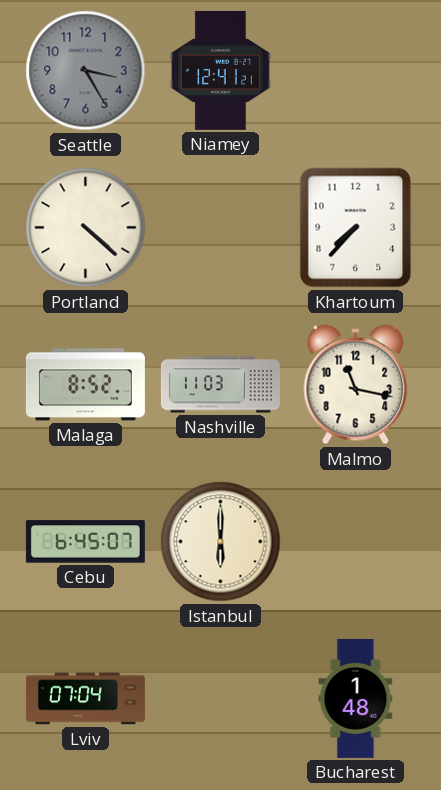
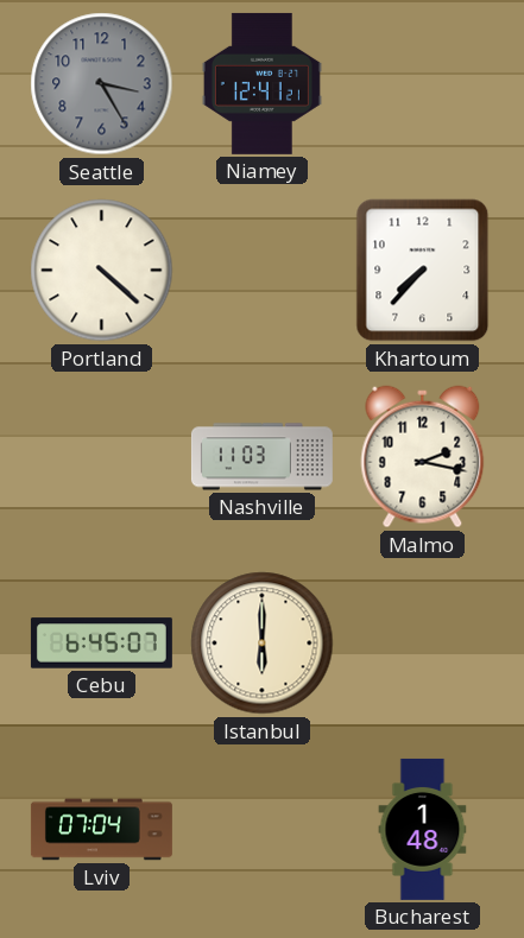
Malaga: 8:52 -> none
Malmo: 11:17 -> 2:17
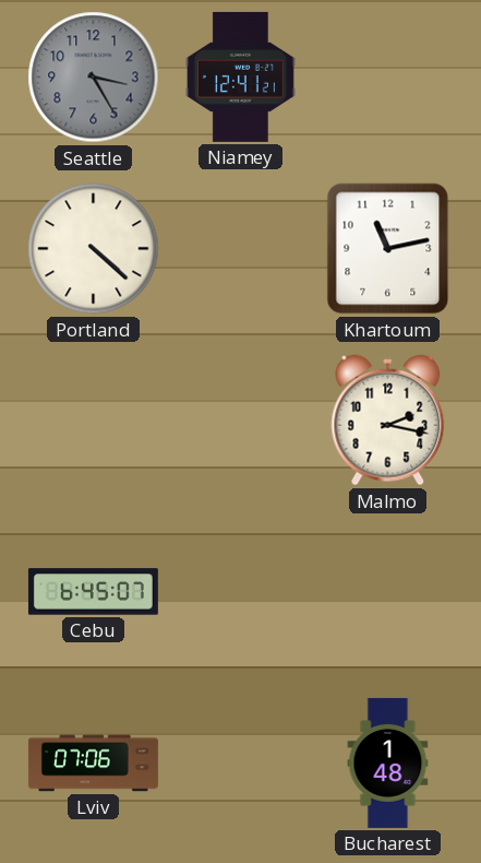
Khartoum: 7:37 -> 11:13
Nashville: 11:03 -> none
Istanbul: 6:00 -> none
Lviv: 07:04 -> 07:06
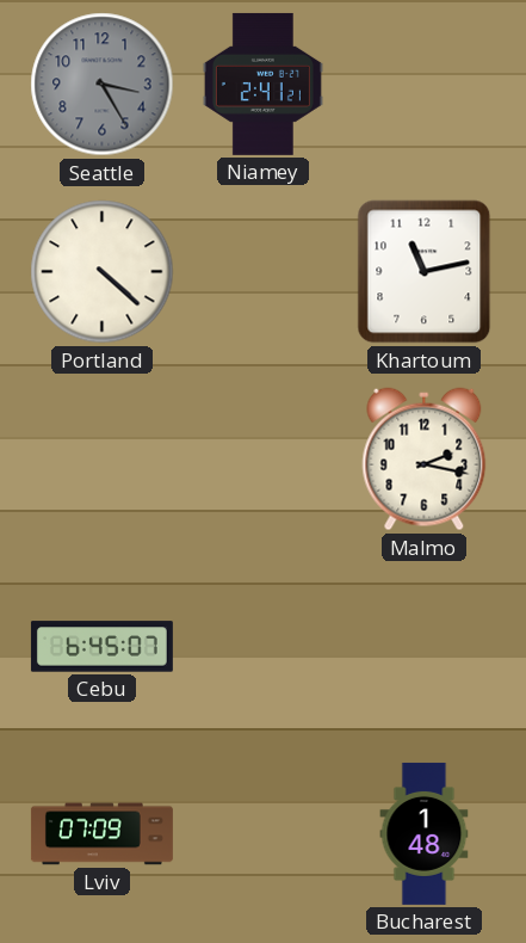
Niamey: 12:41 -> 2:41
Lviv: 07:06 -> 07:09
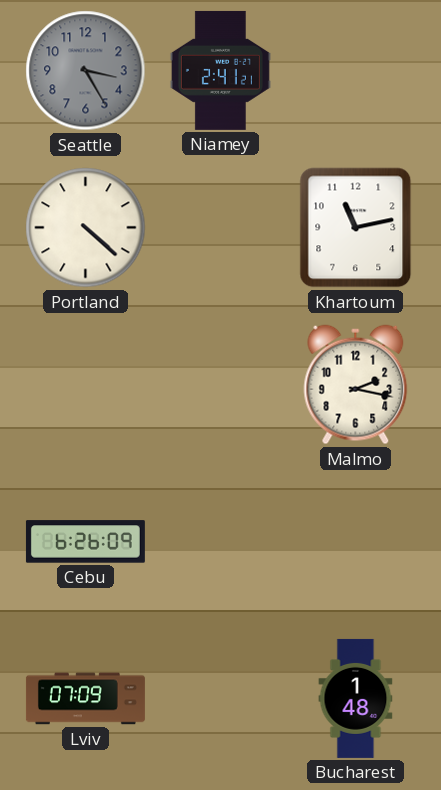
Cebu: 6:45 -> 6:26
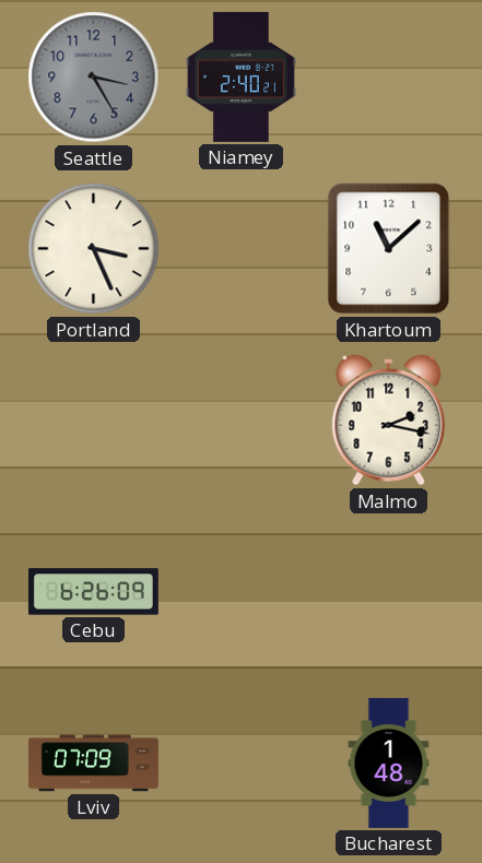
Niamey: 2:41 -> 2:40
Portland: 4:22 -> 3:26
Khartoum: 11:13 -> 11:08
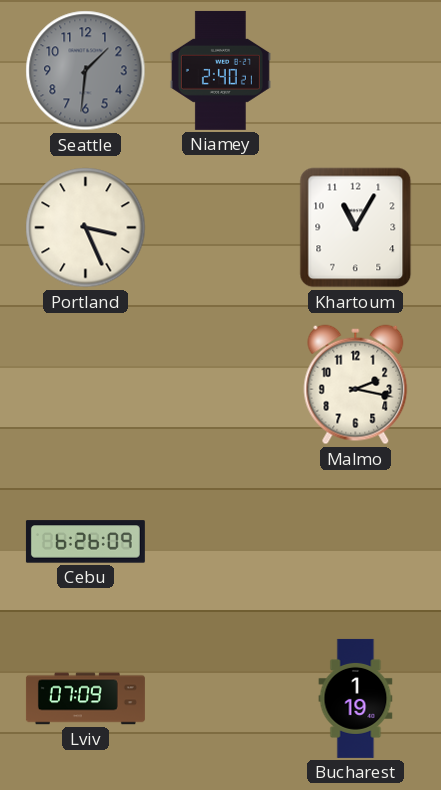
Seattle: 3:25 -> 1:31
Khartoum: 11:08 -> 11:05
Bucharest: 1:48 -> 1:19
